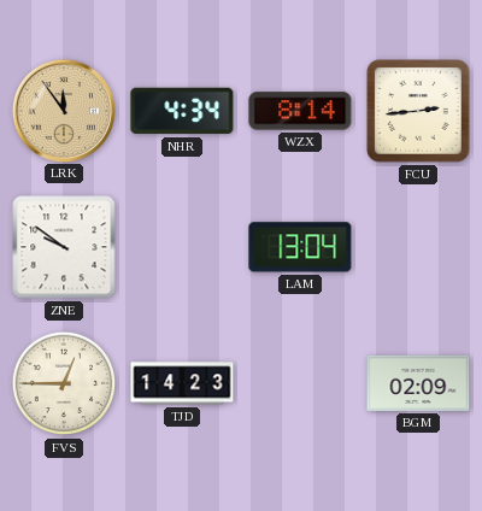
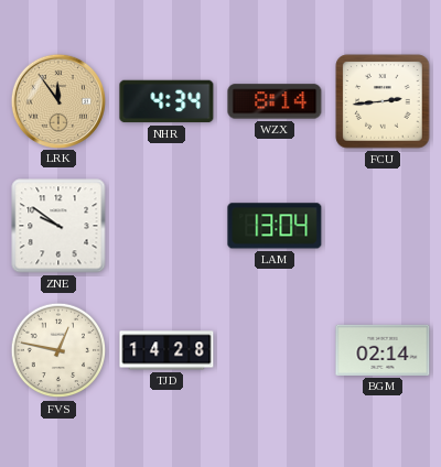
FVS: 12:45 -> 12:47
TJD: 14:23 -> 14:28
BGM: 02:09 -> 02:14
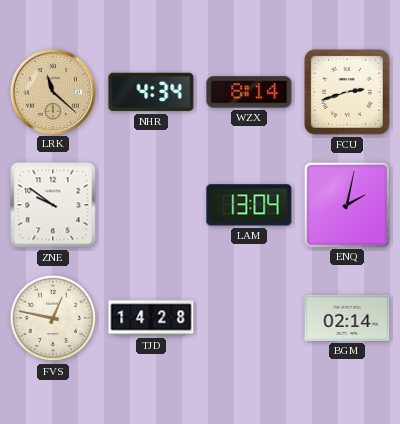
LRK: 11:54 -> 11:22
FCU: 2:44 -> 2:42
ENQ: none -> 2:02
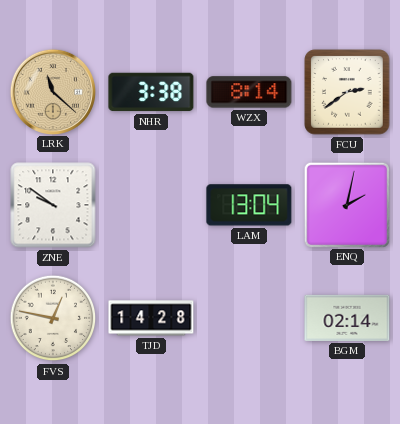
NHR: 4:34 -> 3:38
FCU: 2:42 -> 2:39
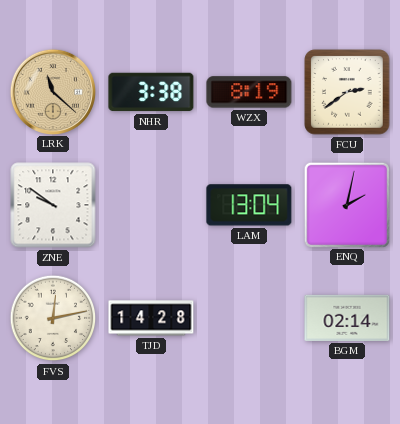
WZX: 8:14 -> 8:19
FVS: 12:47 -> 12:13
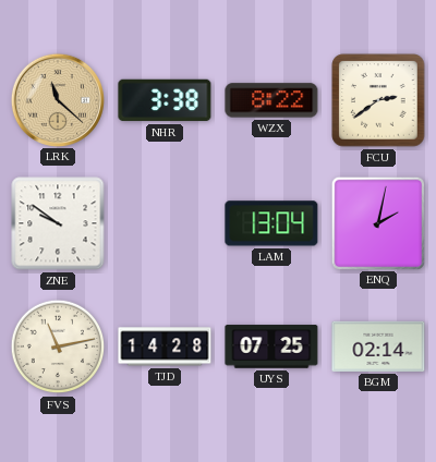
WZX: 8:19 -> 8:22
FVS: 12:13 -> 11:13
UYS: none -> 07:25
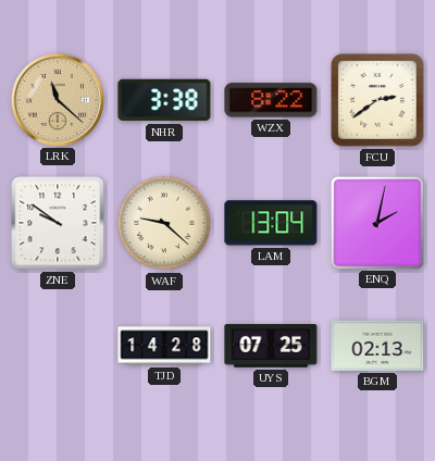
WAF: none -> 9:22
FVS: 11:13 -> none
BGM: 02:14 -> 02:13
